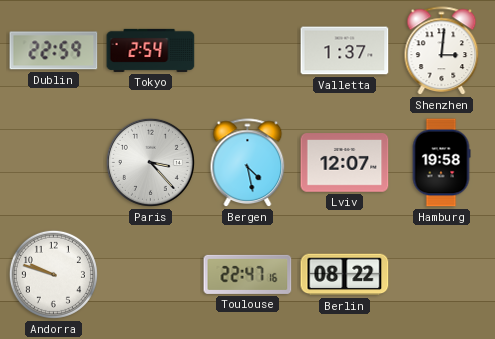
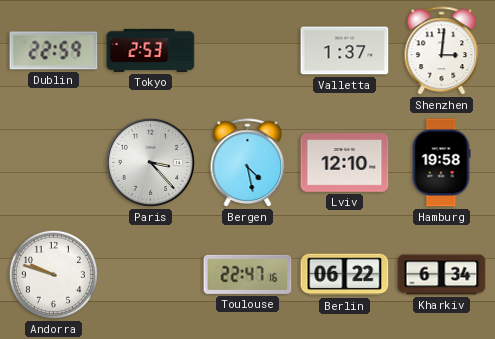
Tokyo: 2:54 -> 2:53
Lviv: 12:07 -> 12:10
Berlin: 08:22 -> 06:22
Kharkiv: none -> 6:34
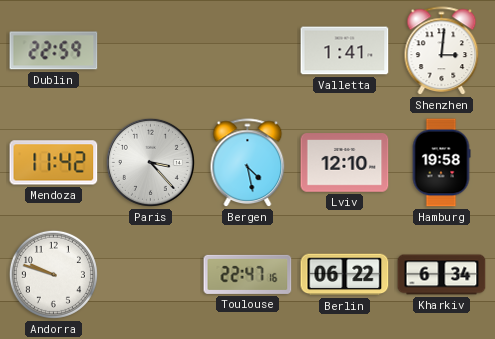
Tokyo: 2:53 -> none
Valletta: 1:37 -> 1:41
Mendoza: none -> 11:42
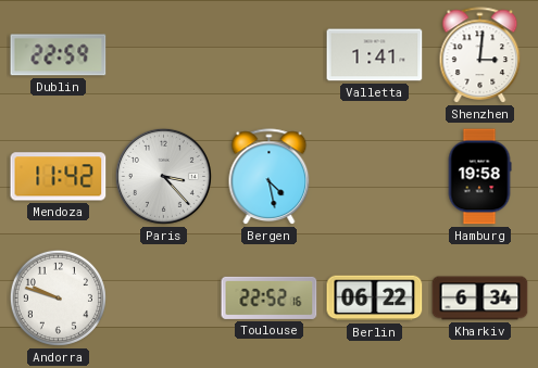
Lviv: 12:10 -> none
Toulouse: 22:47 -> 22:52
